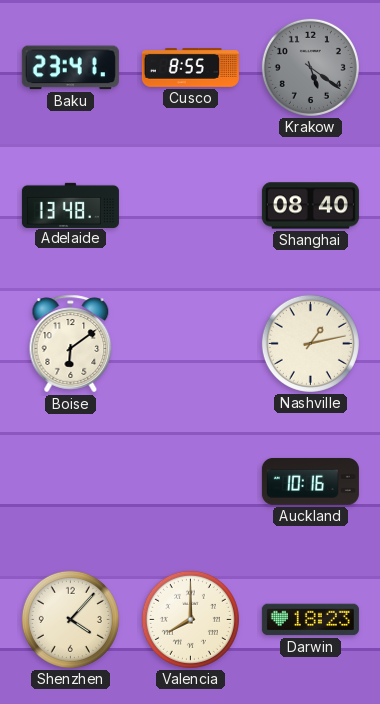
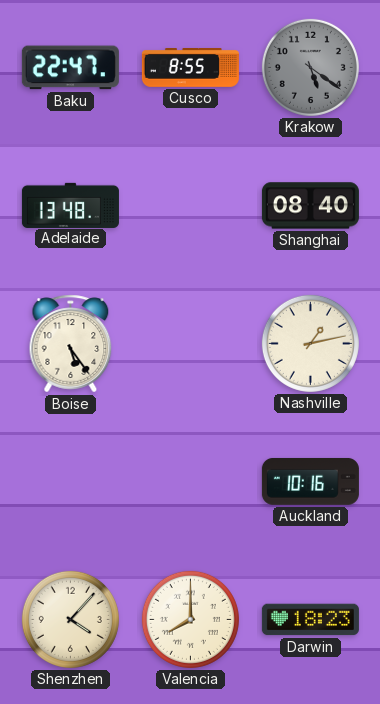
Baku: 23:41 -> 22:47
Boise: 6:09 -> 5:24
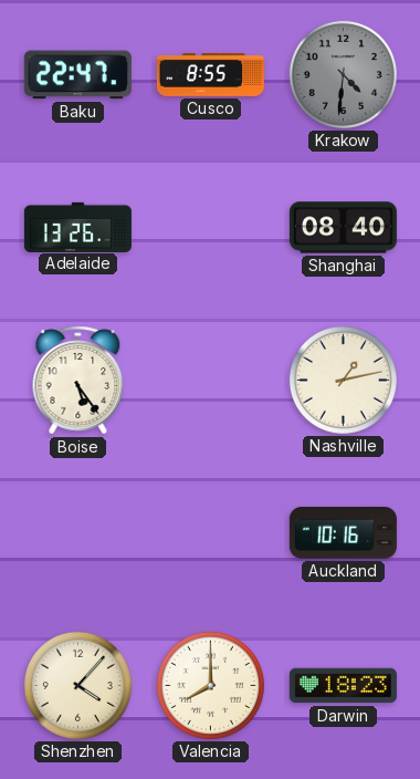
Krakow: 5:21 -> 4:31
Adelaide: 13:48 -> 13:26
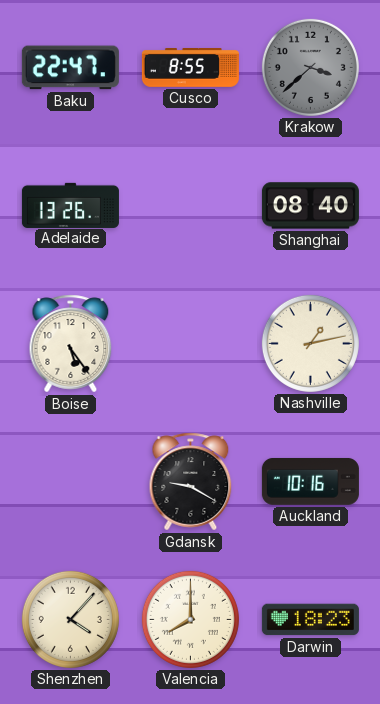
Krakow: 4:31 -> 3:38
Gdansk: none -> 9:20
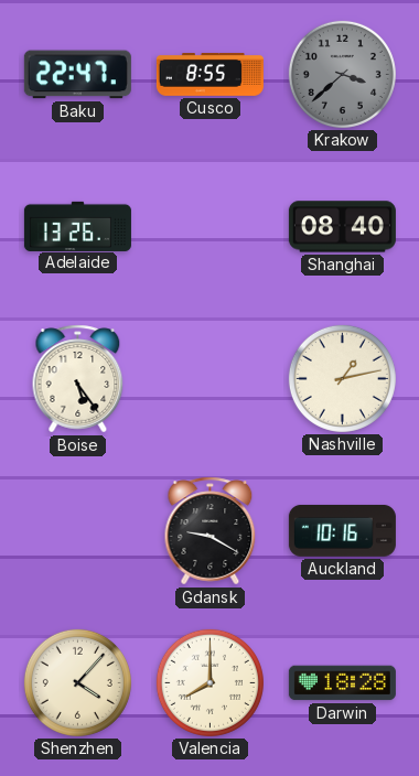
Darwin: 18:23 -> 18:28
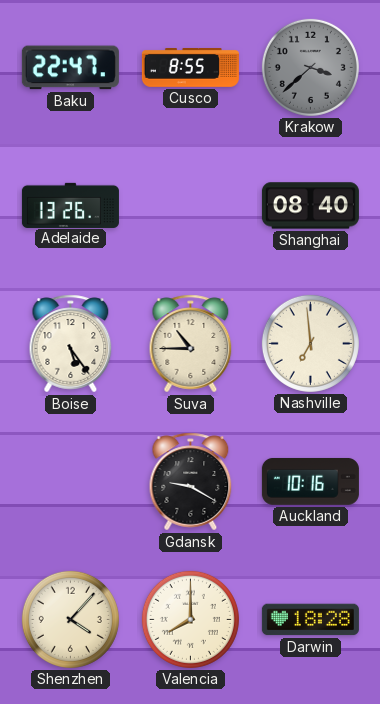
Suva: none -> 10:45
Nashville: 1:13 -> 6:59
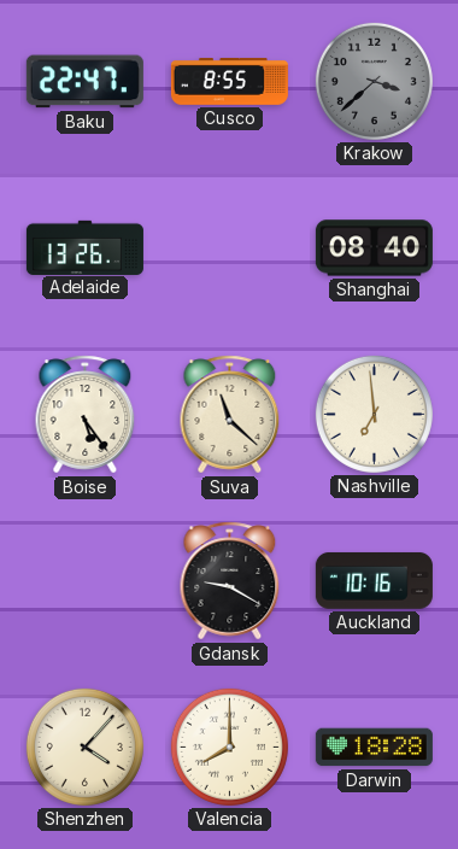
Suva: 10:45 -> 11:22
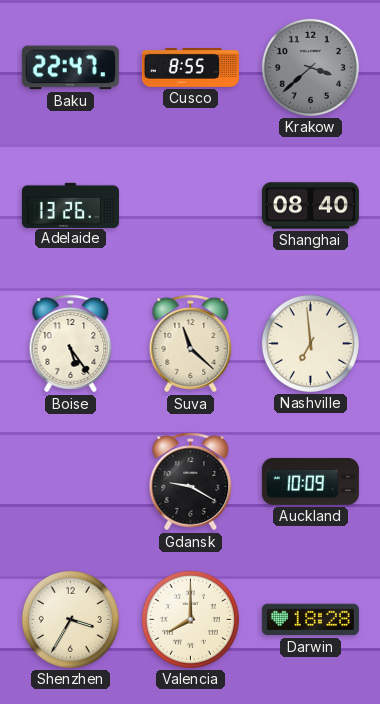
Auckland: 10:16 -> 10:09
Shenzhen: 4:07 -> 3:35
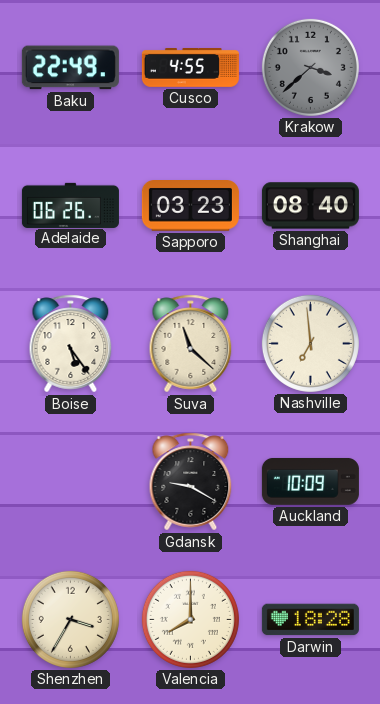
Baku: 22:47 -> 22:49
Cusco: 8:55 -> 4:55
Adelaide: 13:26 -> 06:26
Sapporo: none -> 03:23
